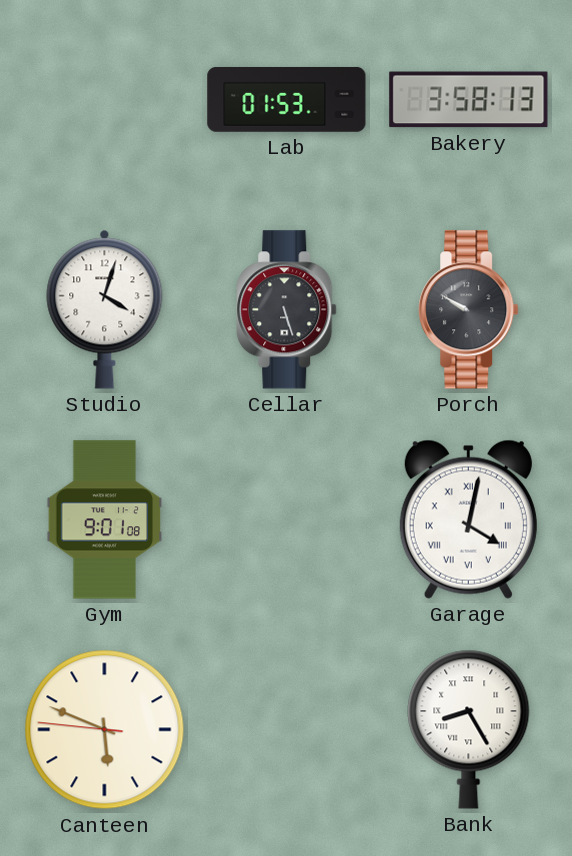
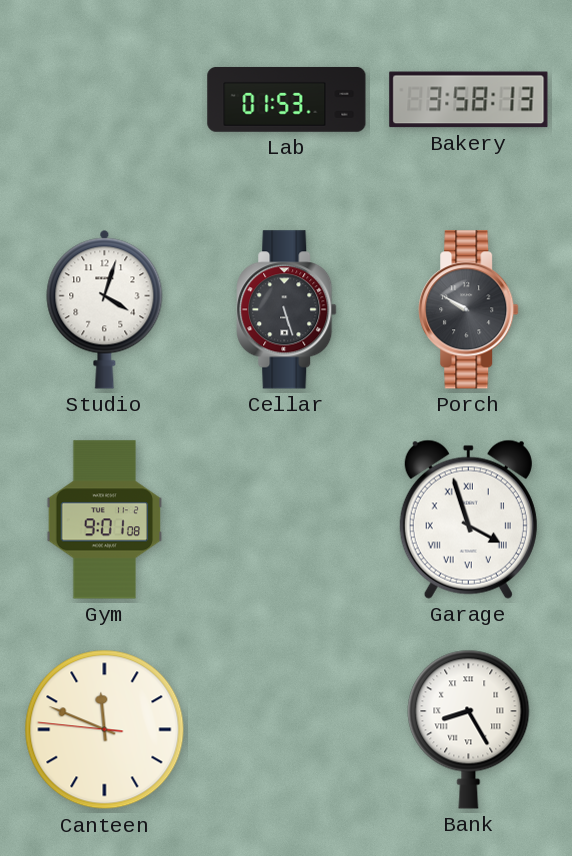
Garage: 4:02 -> 3:57
Canteen: 5:48 -> 11:48
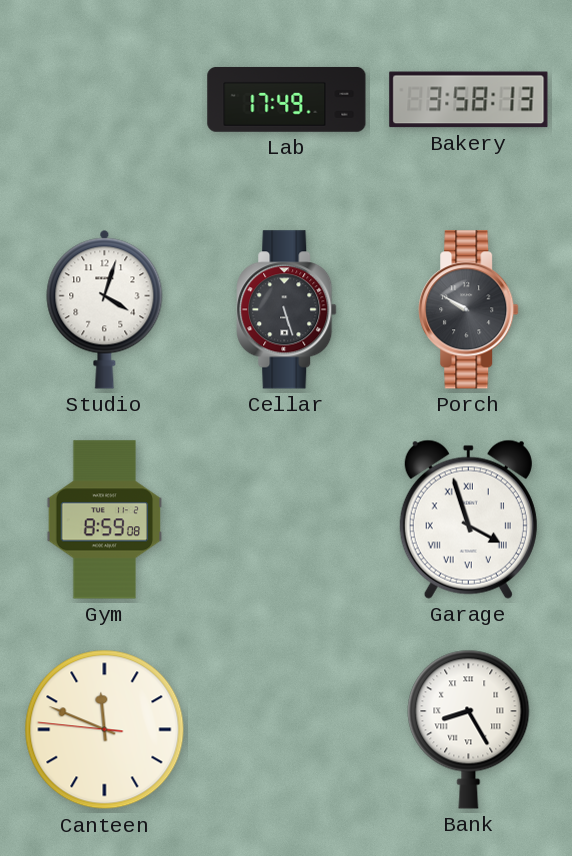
Lab: 01:53 -> 17:49
Gym: 9:01 -> 8:59
